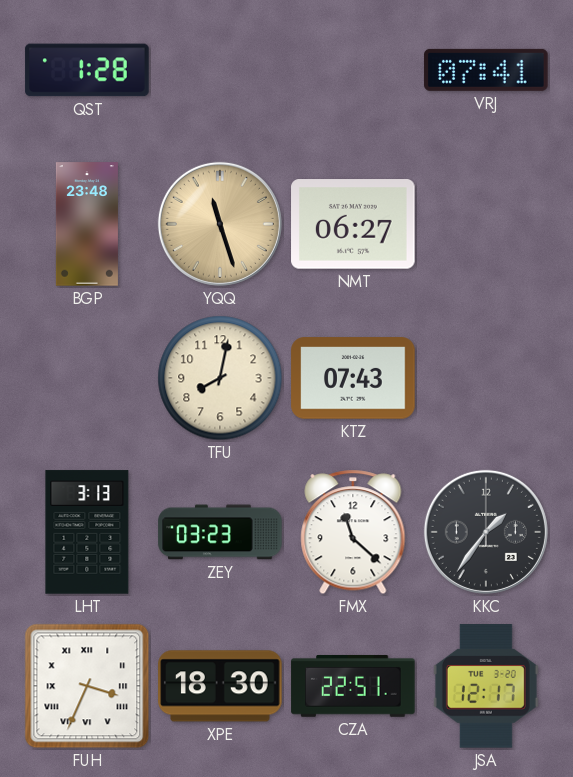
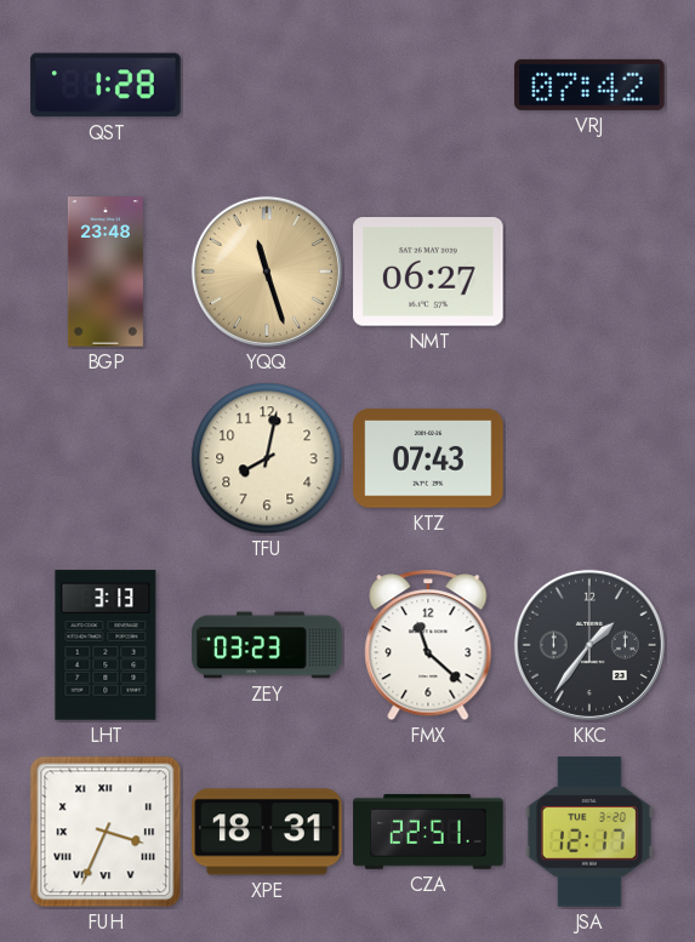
VRJ: 07:41 -> 07:42
XPE: 18:30 -> 18:31
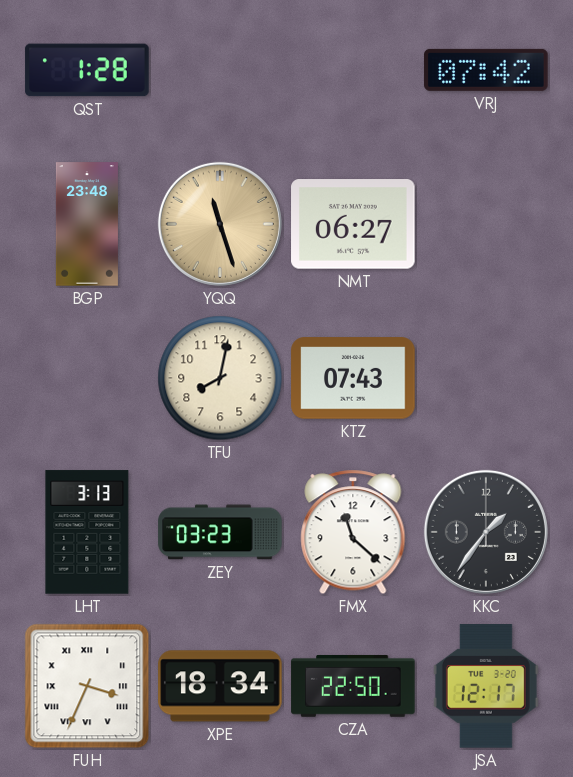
XPE: 18:31 -> 18:34
CZA: 22:51 -> 22:50
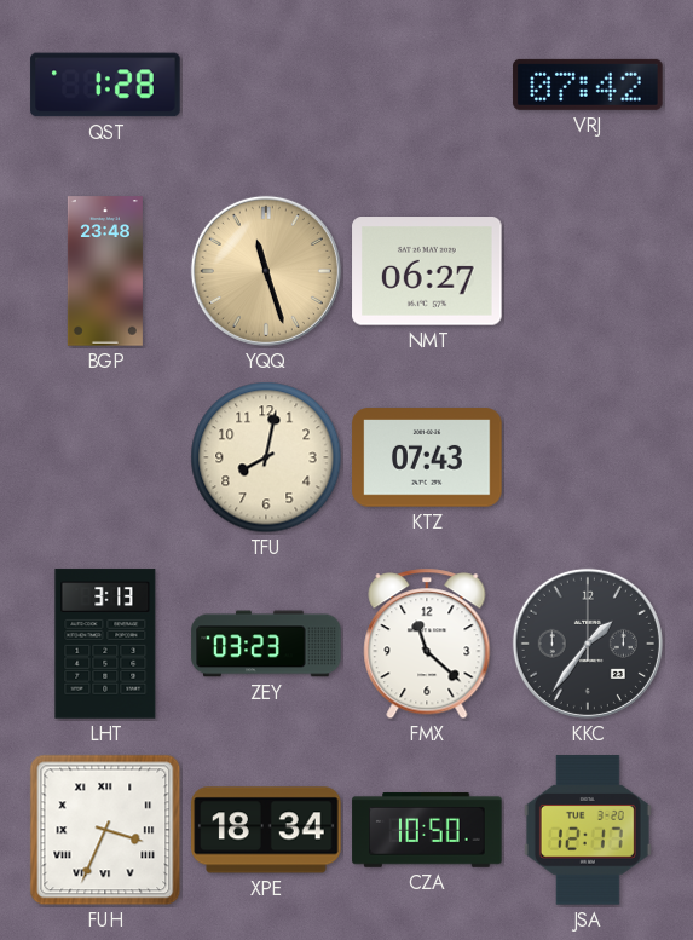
CZA: 22:50 -> 10:50
